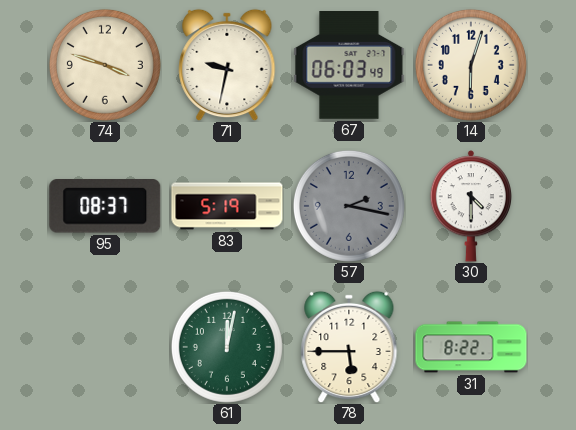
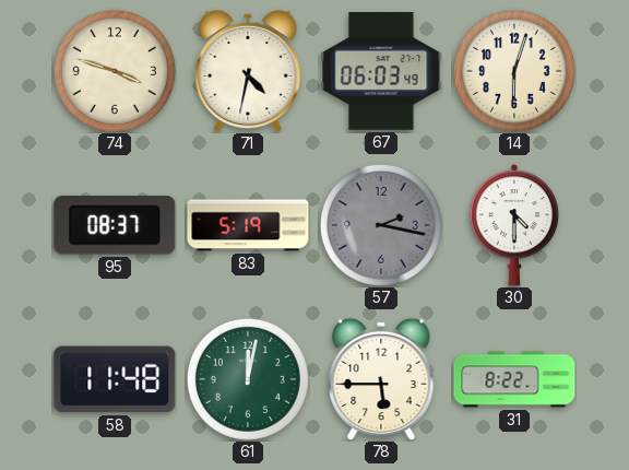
71: 9:32 -> 4:32
58: none -> 11:48
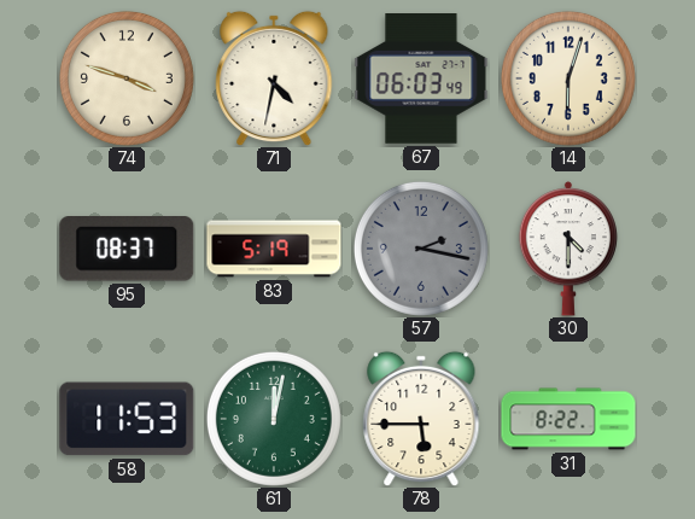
58: 11:48 -> 11:53
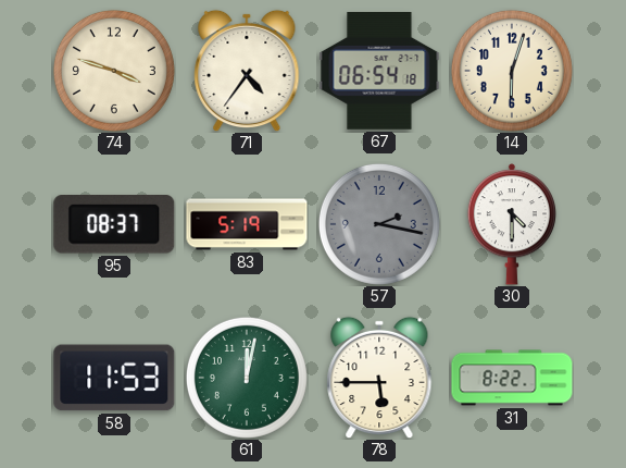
71: 4:32 -> 4:36
67: 06:03 -> 06:54
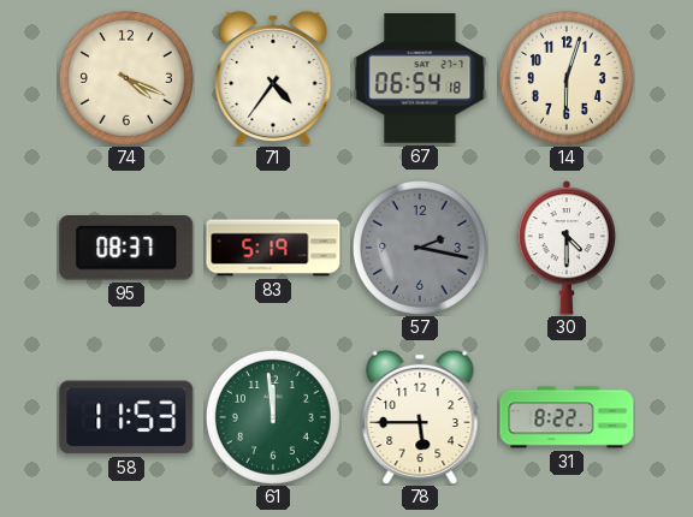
74: 3:48 -> 4:19
61: 12:02 -> 11:59
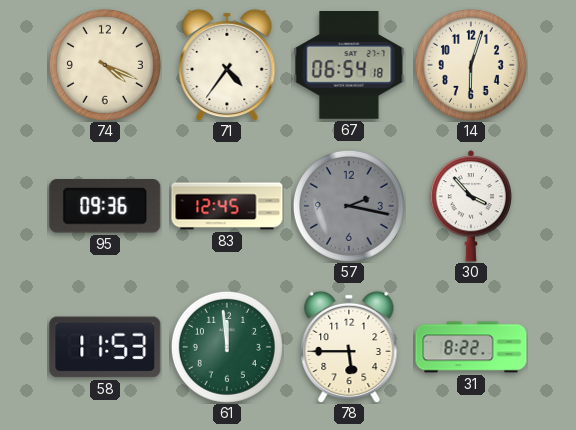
95: 08:37 -> 09:36
83: 5:19 -> 12:45
30: 4:30 -> 3:53
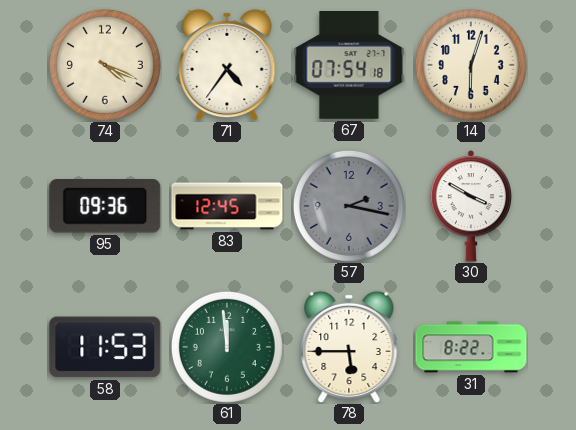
67: 06:54 -> 07:54
30: 3:53 -> 3:50
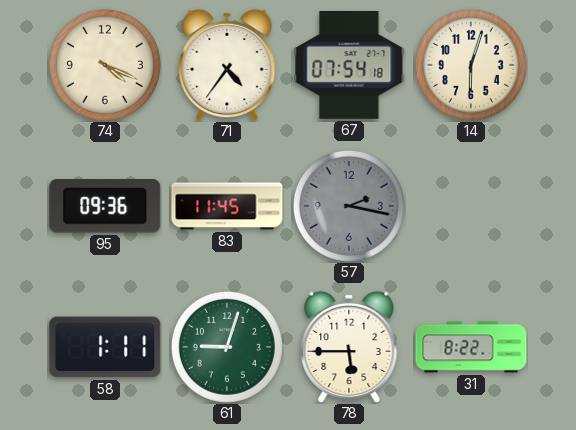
83: 12:45 -> 11:45
30: 3:50 -> none
58: 11:53 -> 1:11
61: 11:59 -> 9:03
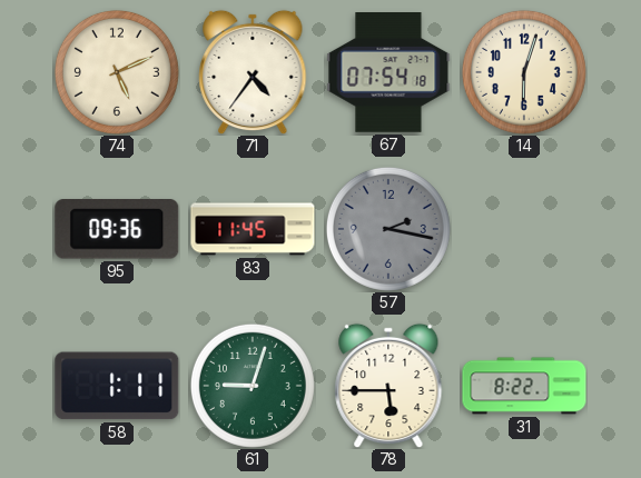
74: 4:19 -> 5:11
